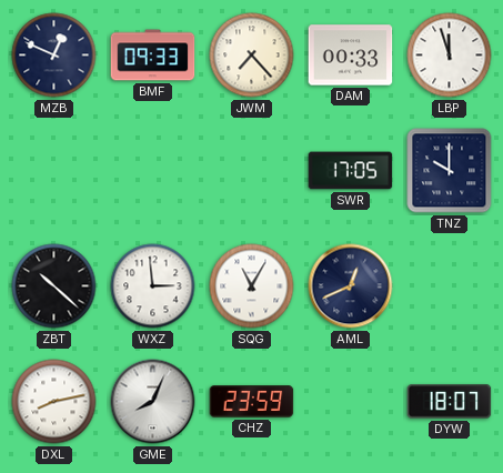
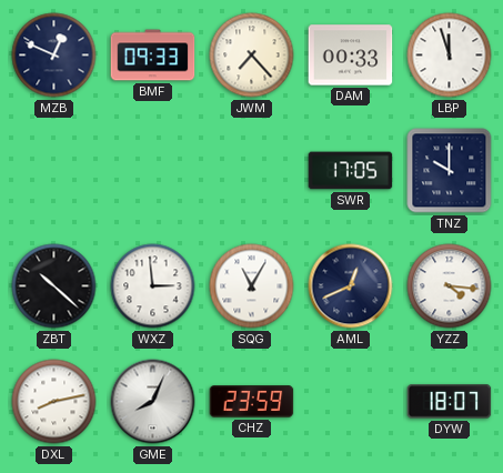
YZZ: none -> 4:16
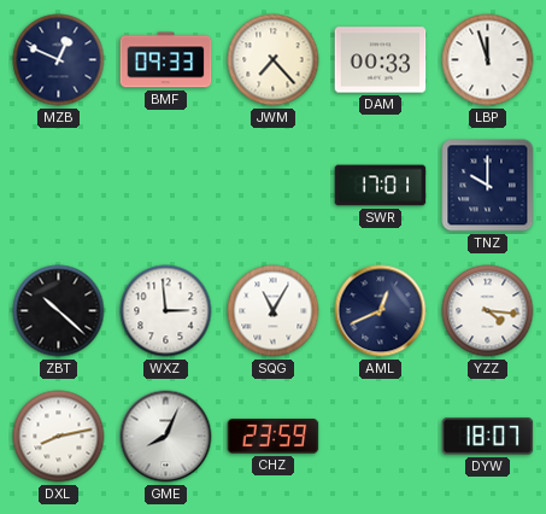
SWR: 17:05 -> 17:01
